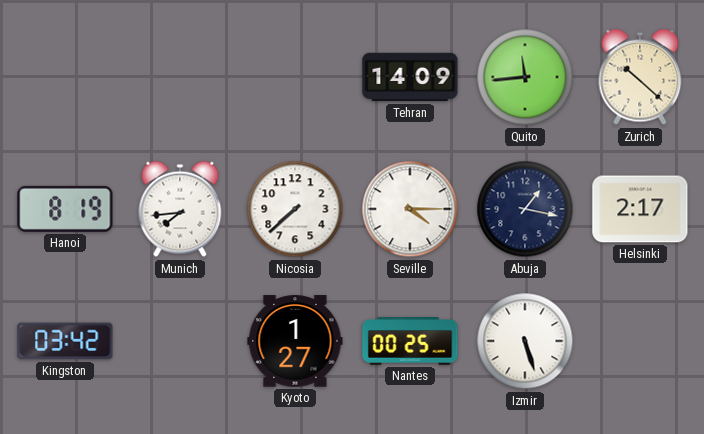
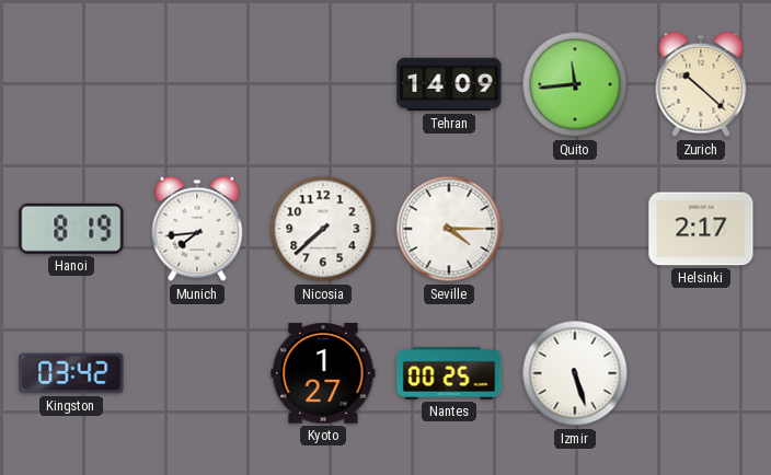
Abuja: 1:17 -> none
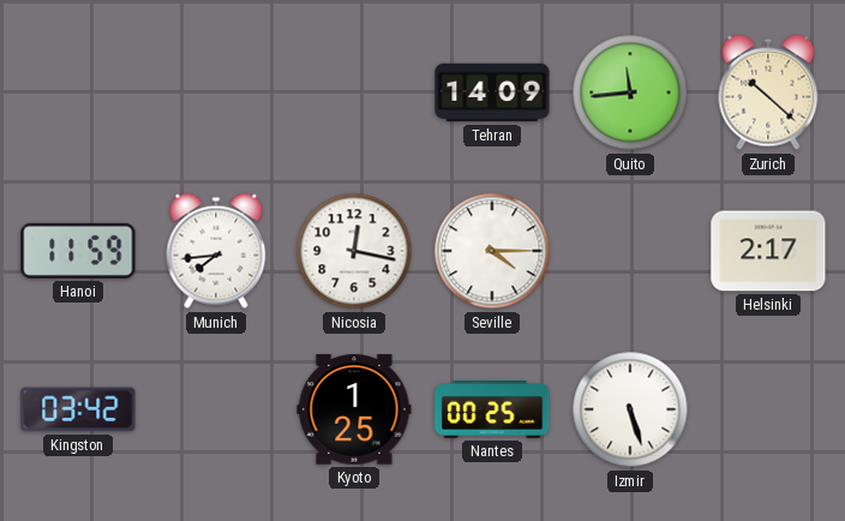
Hanoi: 8:19 -> 11:59
Nicosia: 7:38 -> 12:17
Kyoto: 1:27 -> 1:25
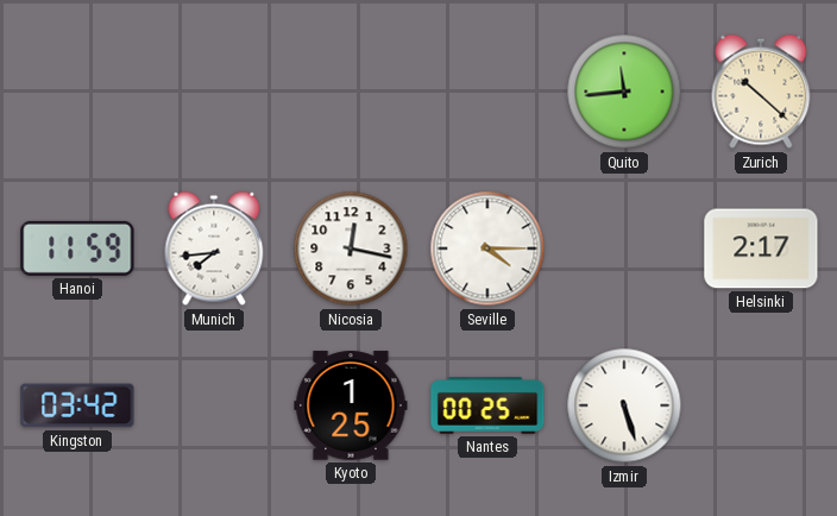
Tehran: 14:09 -> none
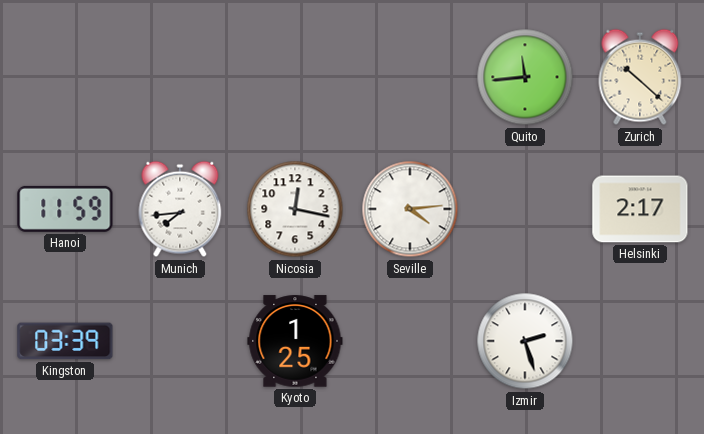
Seville: 4:15 -> 4:14
Kingston: 03:42 -> 03:39
Nantes: 00:25 -> none
Izmir: 5:27 -> 2:27
